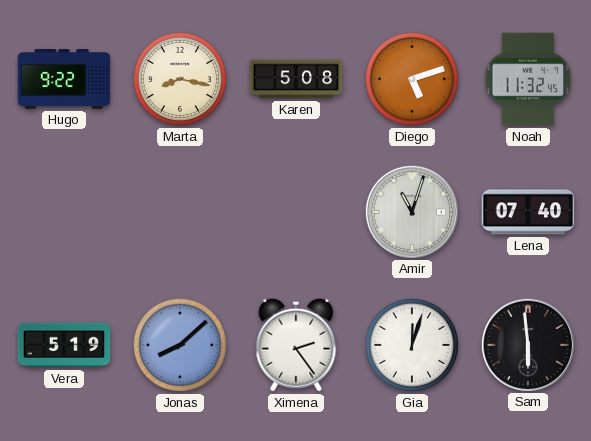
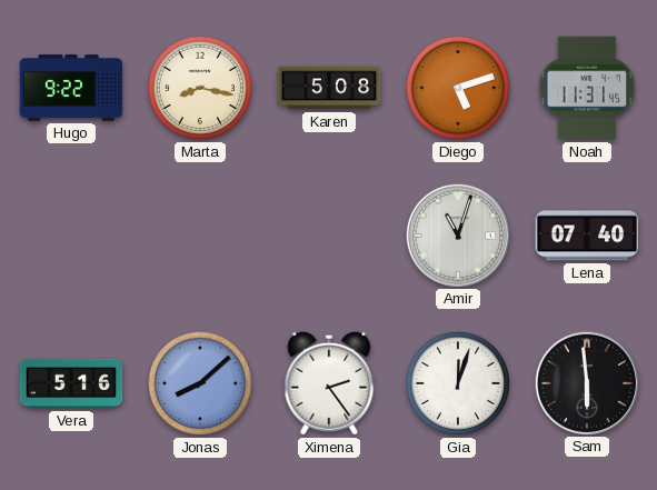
Noah: 11:32 -> 11:31
Vera: 5:19 -> 5:16
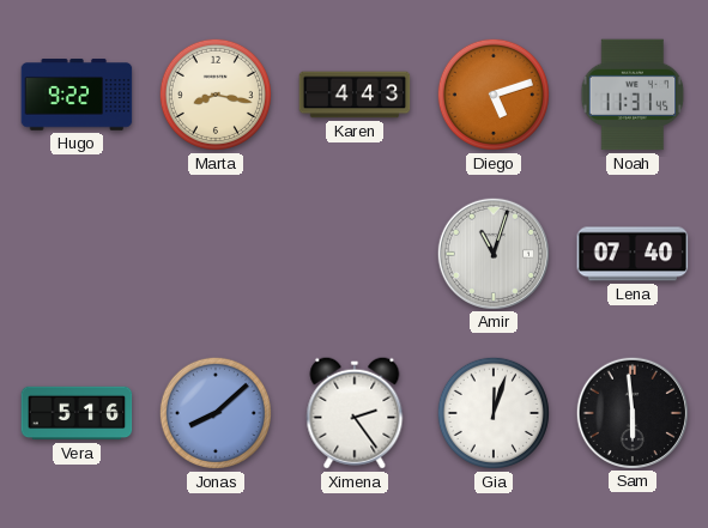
Karen: 5:08 -> 4:43
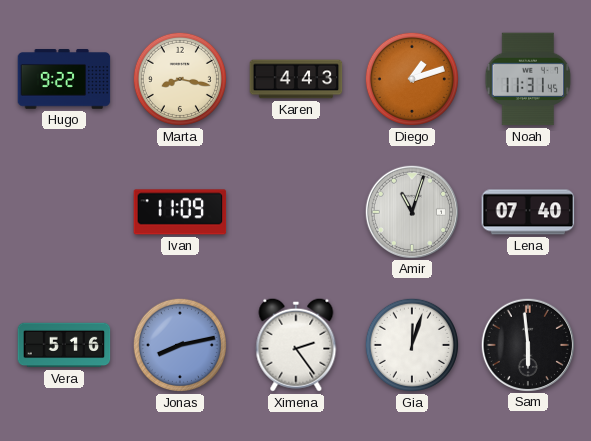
Diego: 5:12 -> 1:12
Ivan: none -> 11:09
Jonas: 8:08 -> 8:13
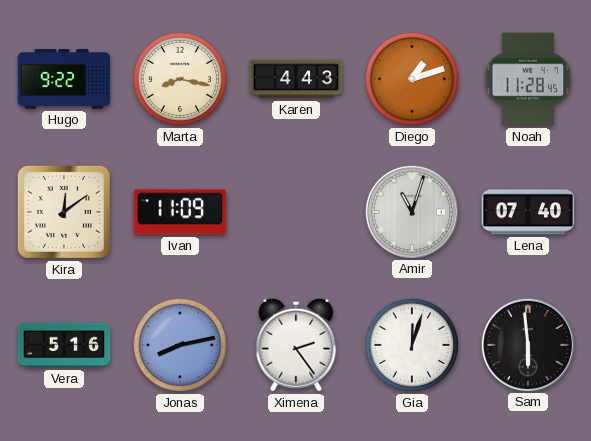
Noah: 11:31 -> 11:28
Kira: none -> 12:09
